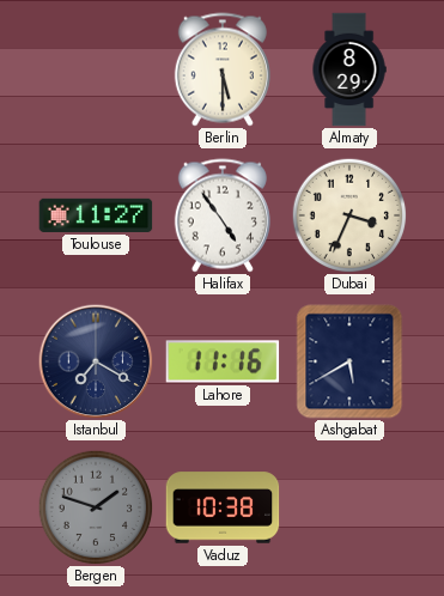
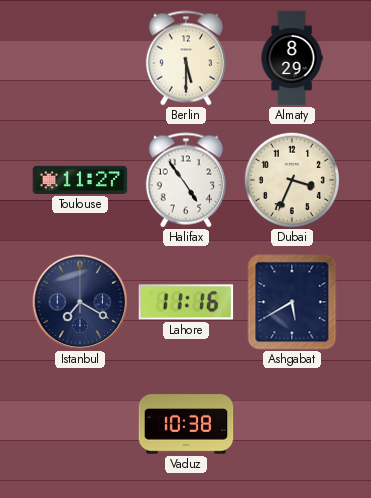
Bergen: 1:48 -> none
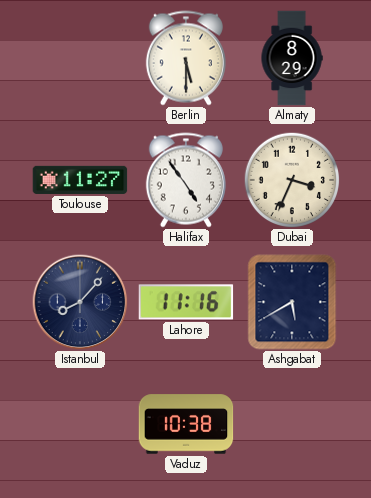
Istanbul: 7:20 -> 8:07
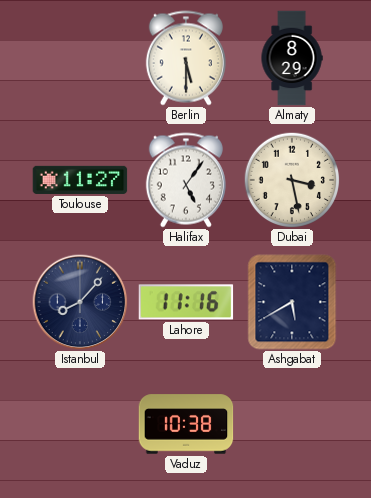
Halifax: 4:54 -> 5:06
Dubai: 3:34 -> 3:28
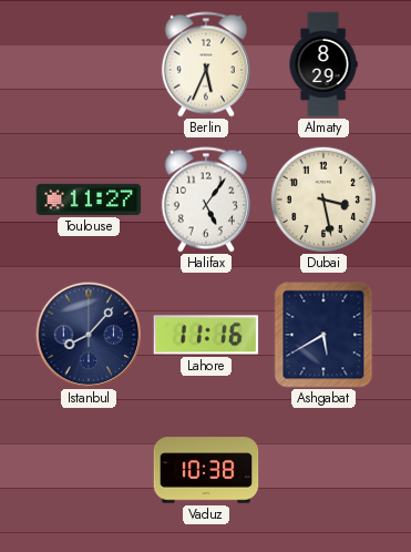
Berlin: 5:30 -> 5:34
